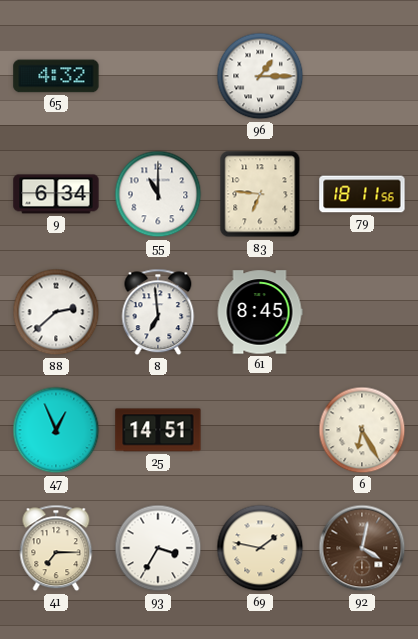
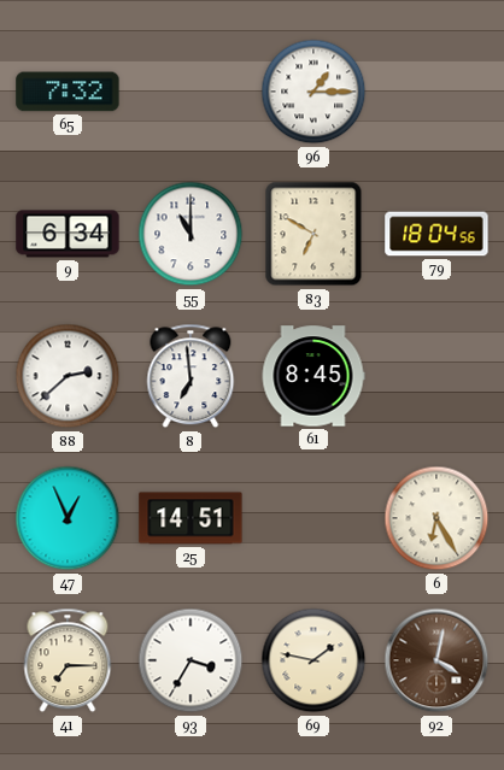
65: 4:32 -> 7:32
83: 6:46 -> 6:50
79: 18:11 -> 18:04
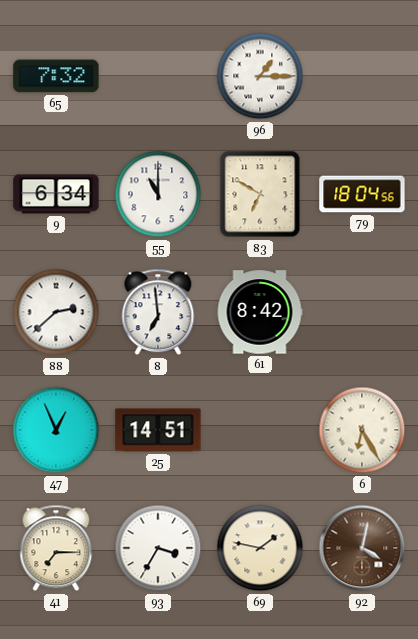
61: 8:45 -> 8:42
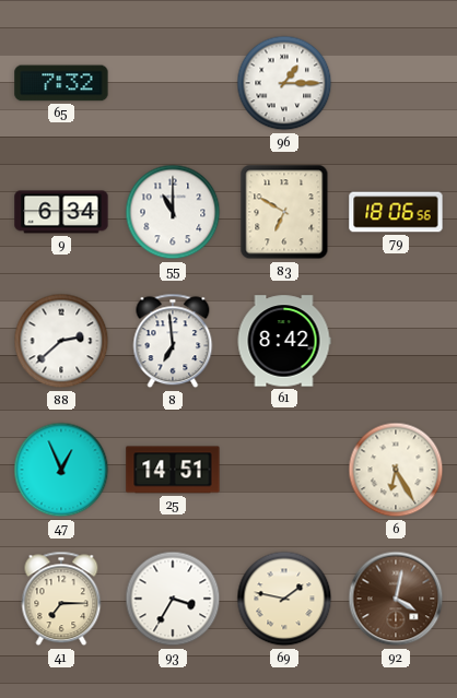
79: 18:04 -> 18:06
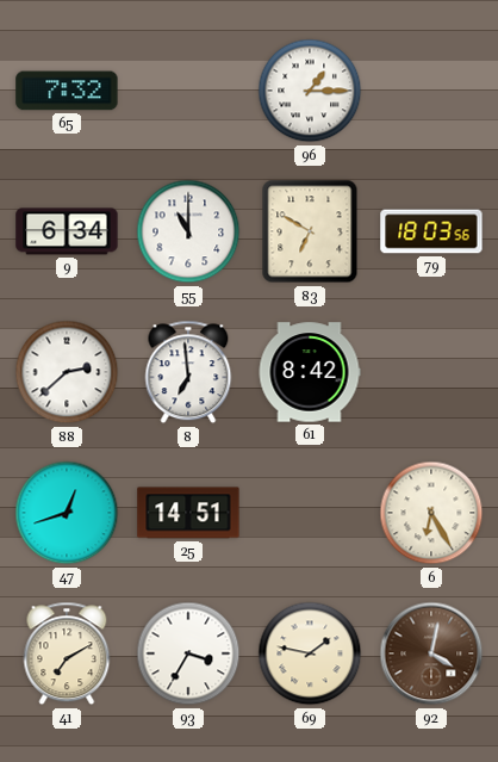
79: 18:06 -> 18:03
47: 12:56 -> 12:42
41: 7:15 -> 7:10
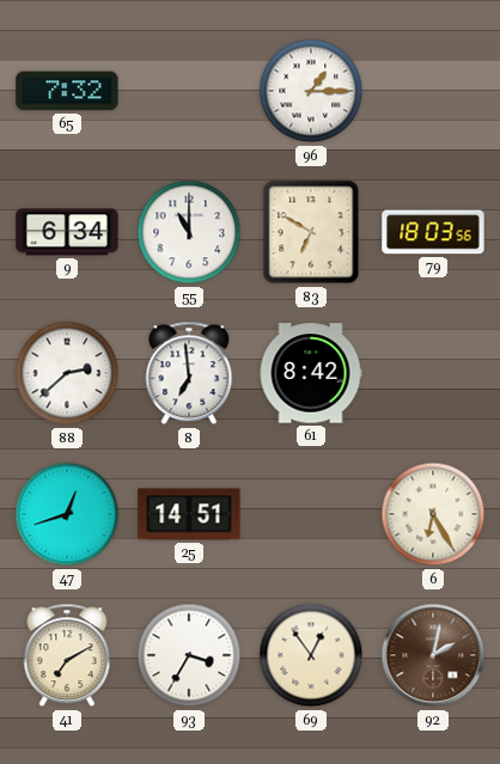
69: 1:47 -> 12:54
92: 4:02 -> 2:02
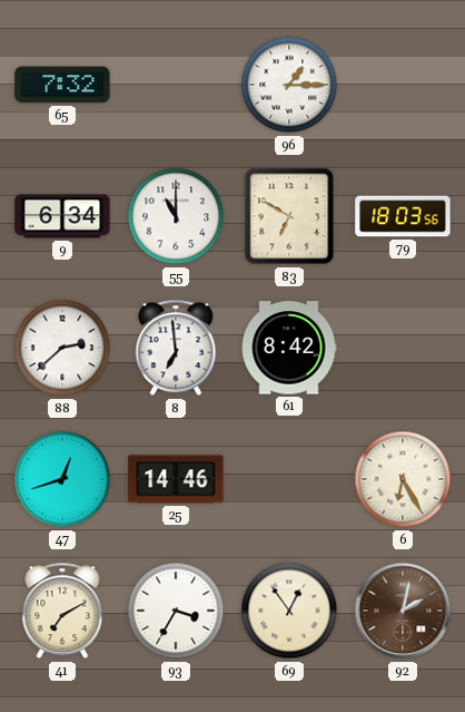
25: 14:51 -> 14:46
